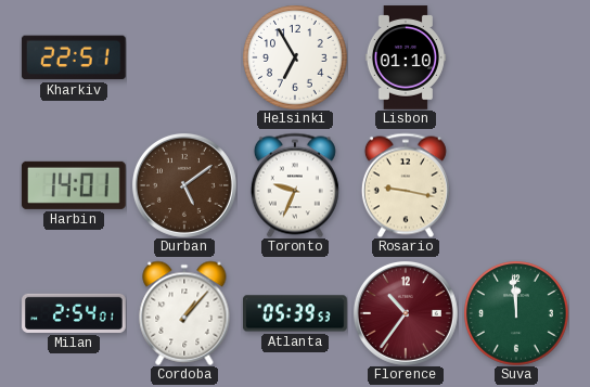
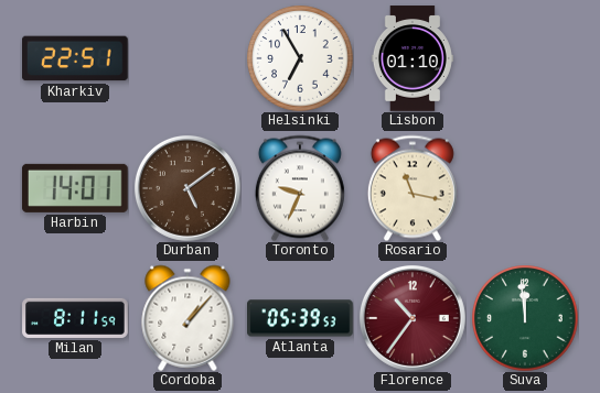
Rosario: 9:17 -> 11:17
Milan: 2:54 -> 8:11
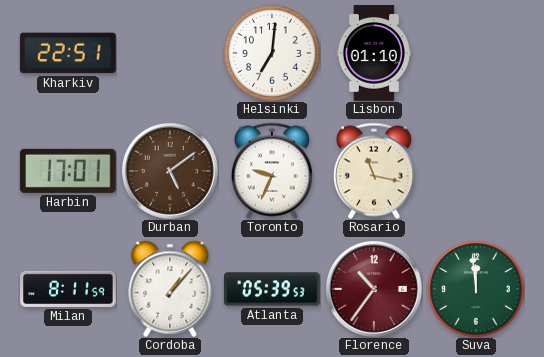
Helsinki: 6:55 -> 7:01
Harbin: 14:01 -> 17:01
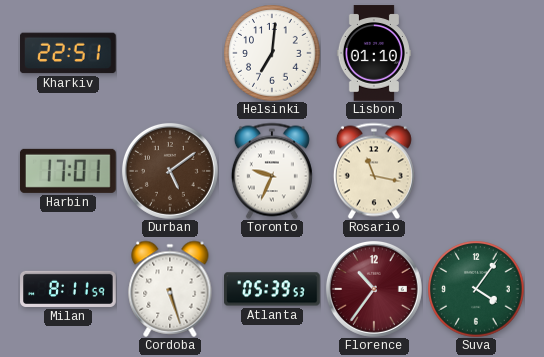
Cordoba: 1:07 -> 5:27
Suva: 11:59 -> 4:06
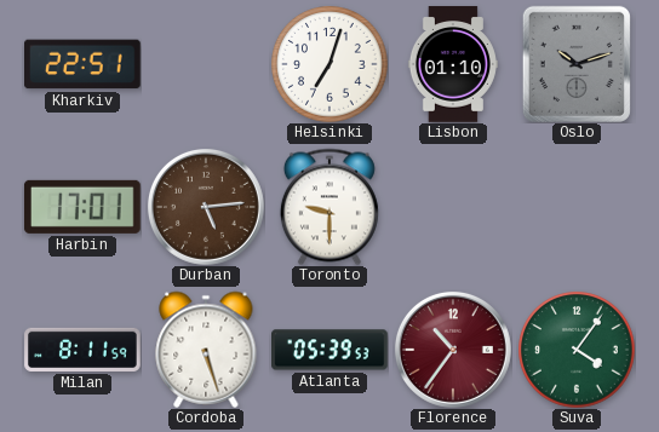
Helsinki: 7:01 -> 7:03
Oslo: none -> 10:12
Durban: 5:09 -> 5:14
Toronto: 9:34 -> 9:30
Rosario: 11:17 -> none
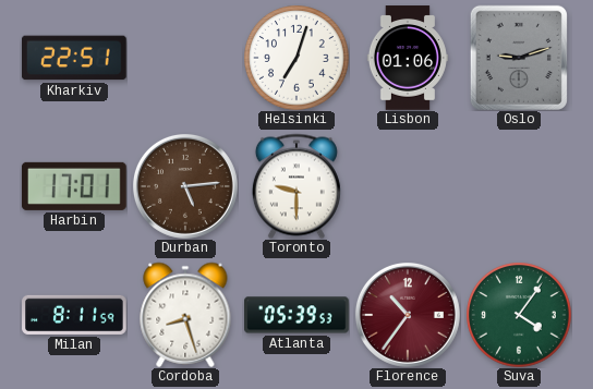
Lisbon: 01:10 -> 01:06
Oslo: 10:12 -> 9:12
Cordoba: 5:27 -> 8:27
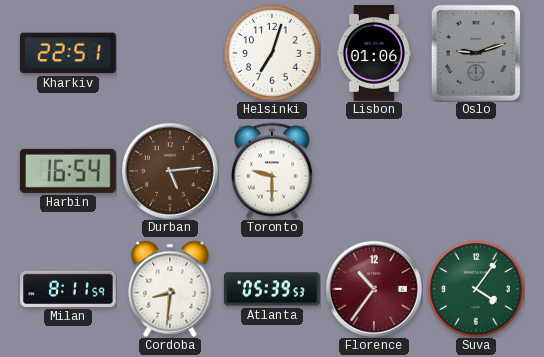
Harbin: 17:01 -> 16:54
Cordoba: 8:27 -> 8:31
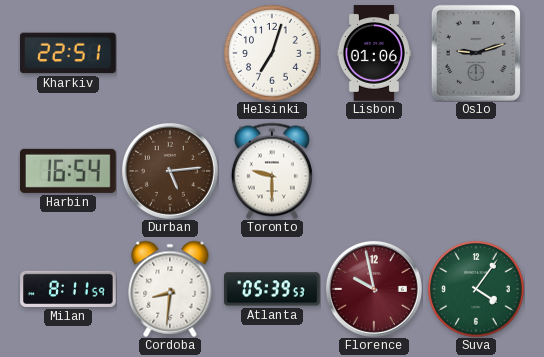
Florence: 10:36 -> 9:58
